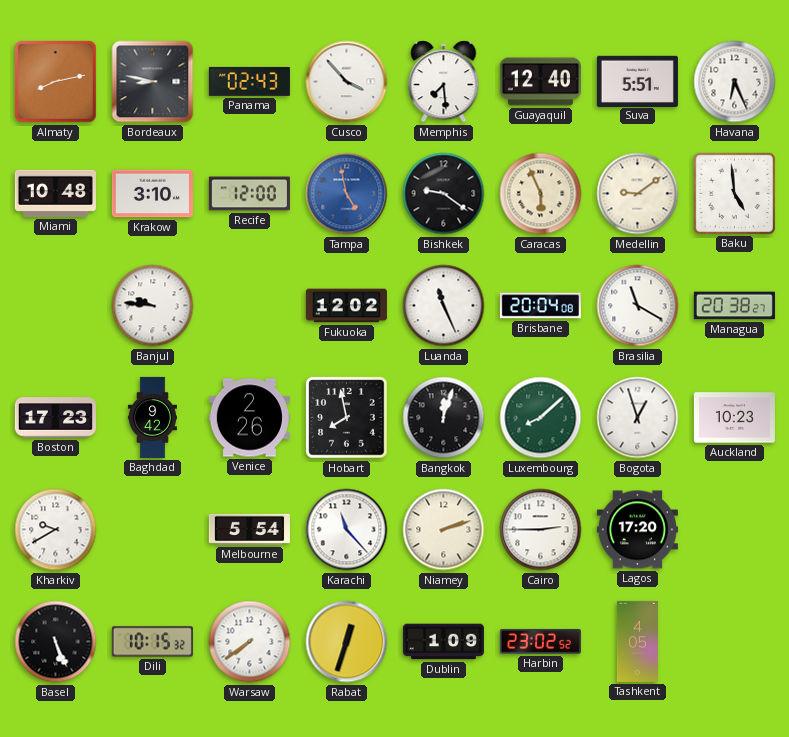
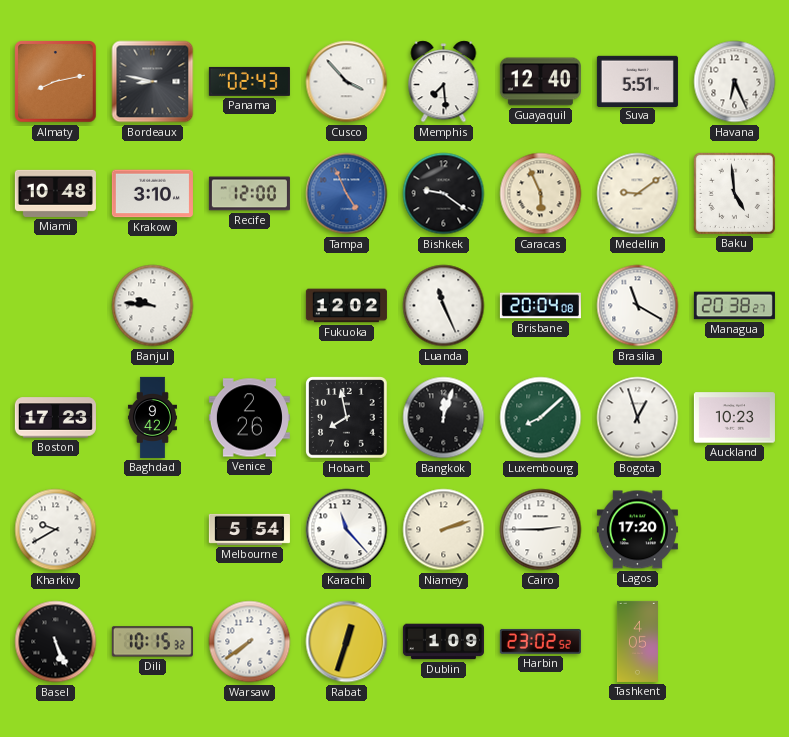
Tampa: 4:58 -> 4:56
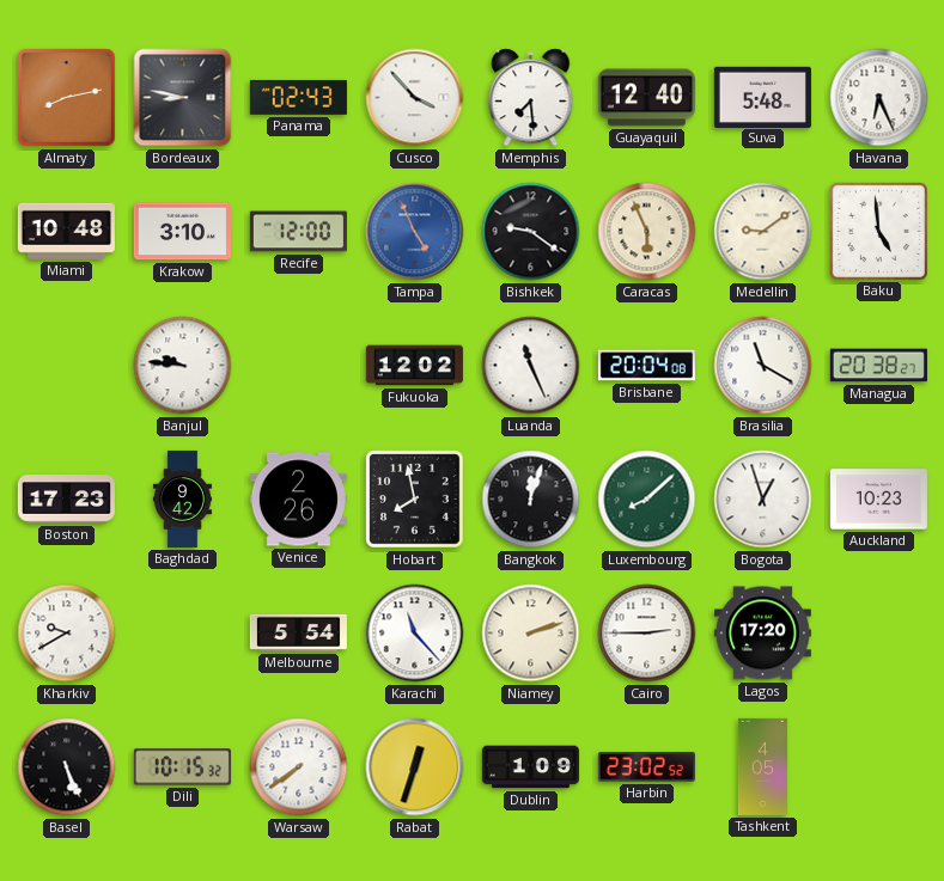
Suva: 5:51 -> 5:48
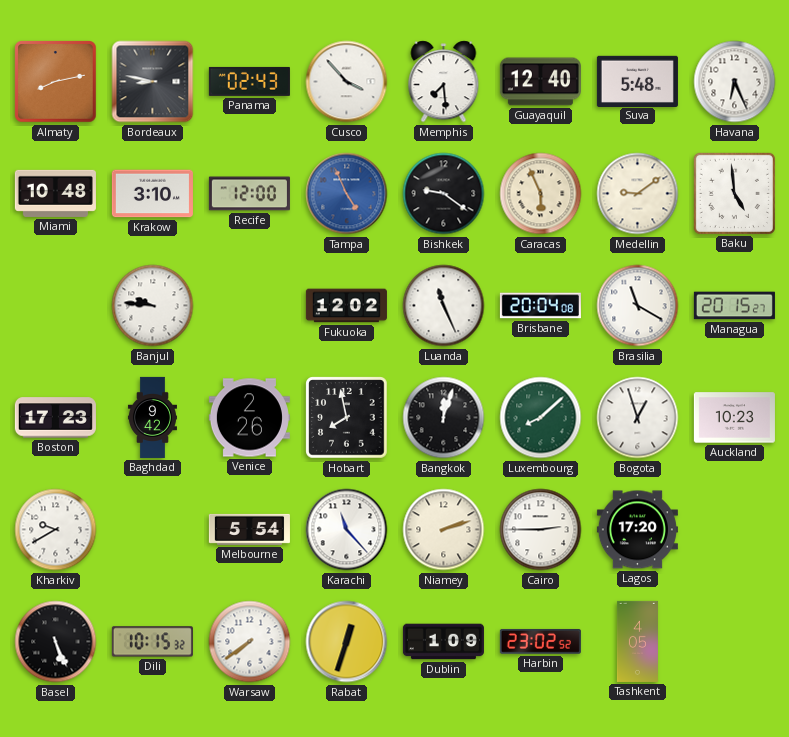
Managua: 20:38 -> 20:15
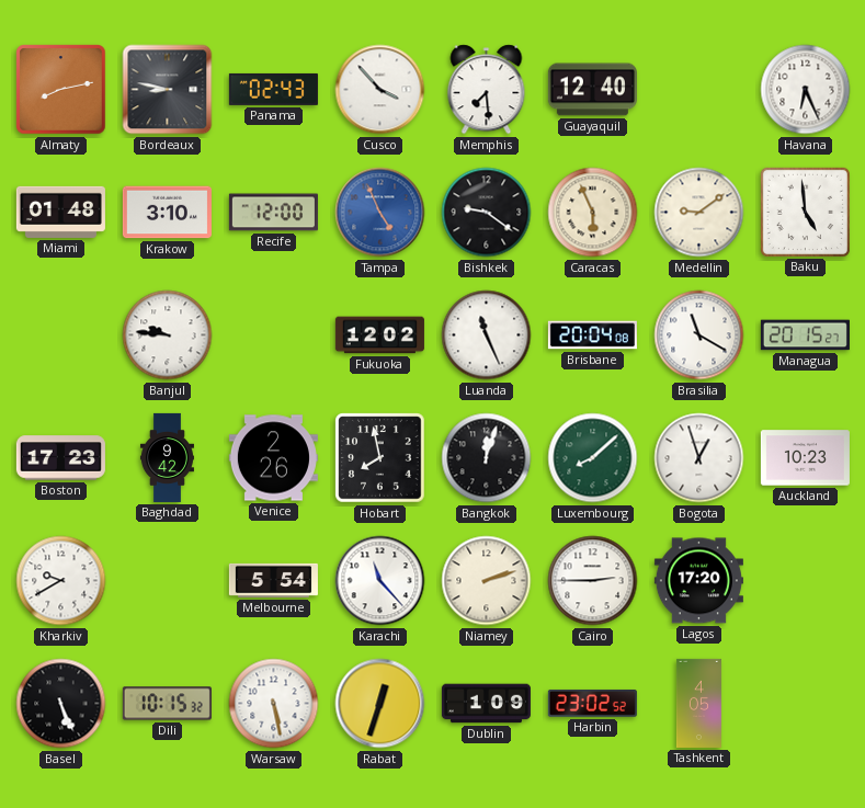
Suva: 5:48 -> none
Miami: 10:48 -> 01:48
Warsaw: 7:39 -> 5:28
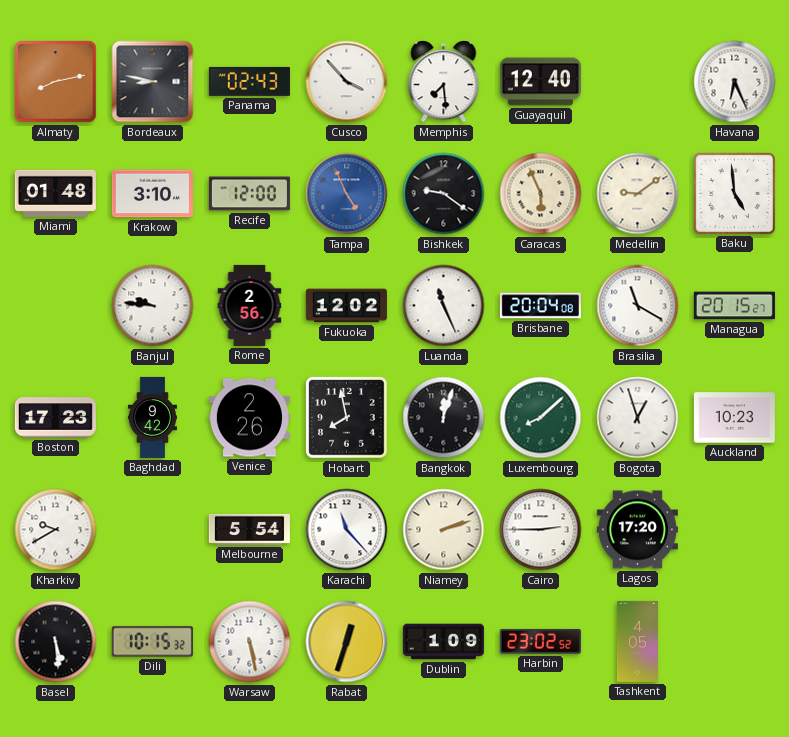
Rome: none -> 2:56
Basel: 5:26 -> 5:29
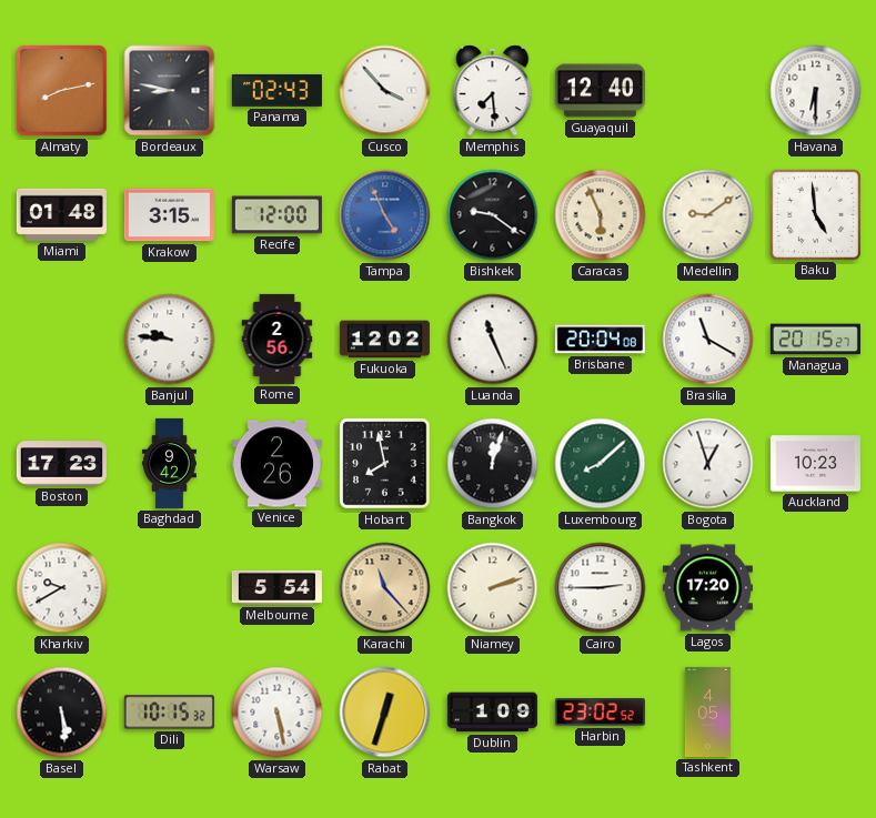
Havana: 6:26 -> 6:30
Krakow: 3:10 -> 3:15
Karachi dial: white -> champagne
